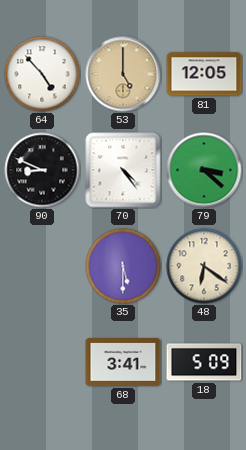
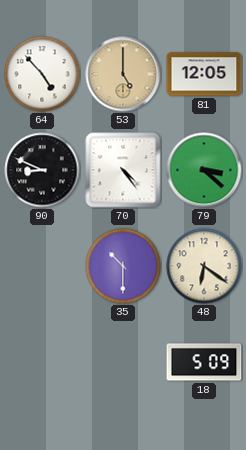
35: 5:30 -> 10:30
68: 3:41 -> none
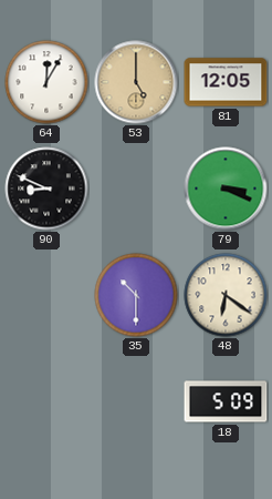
64: 4:53 -> 12:05
70: 4:24 -> none
79: 3:22 -> 3:19
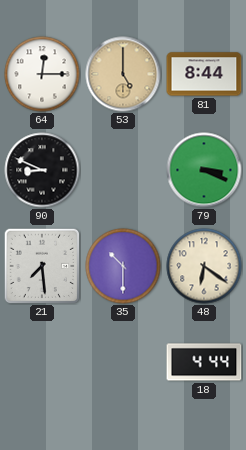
64: 12:05 -> 12:15
81: 12:05 -> 8:44
21: none -> 7:29
18: 5:09 -> 4:44
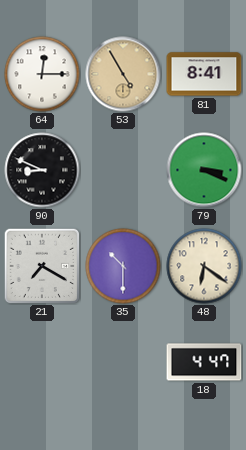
53: 5:00 -> 4:55
81: 8:44 -> 8:41
21: 7:29 -> 7:20
18: 4:44 -> 4:47
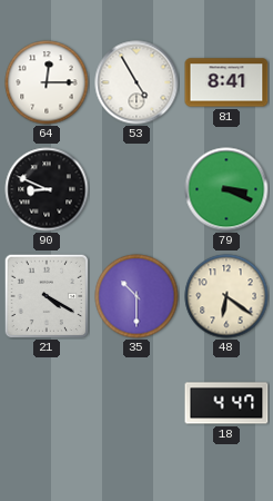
53 dial: champagne -> white
21: 7:20 -> 4:20
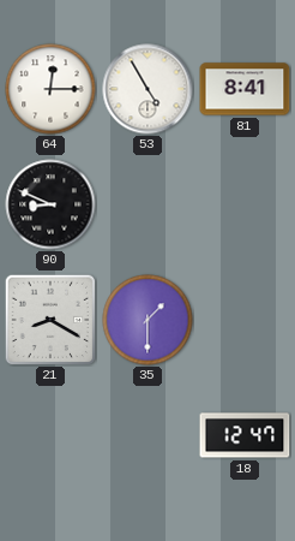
79: 3:19 -> none
21: 4:20 -> 8:20
35: 10:30 -> 1:30
48: 6:21 -> none
18: 4:47 -> 12:47
